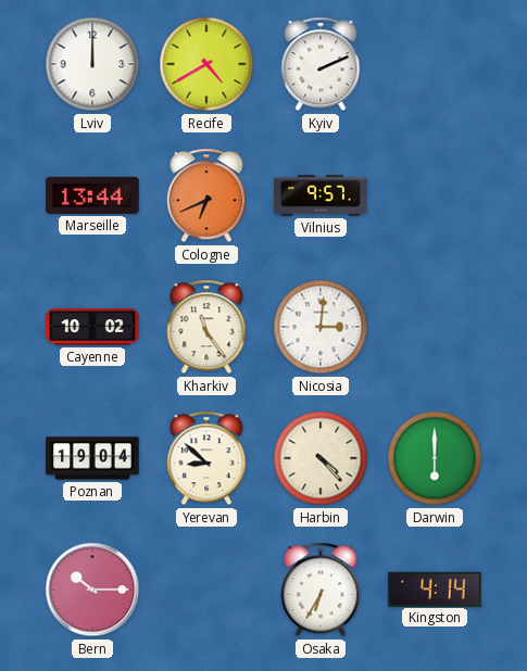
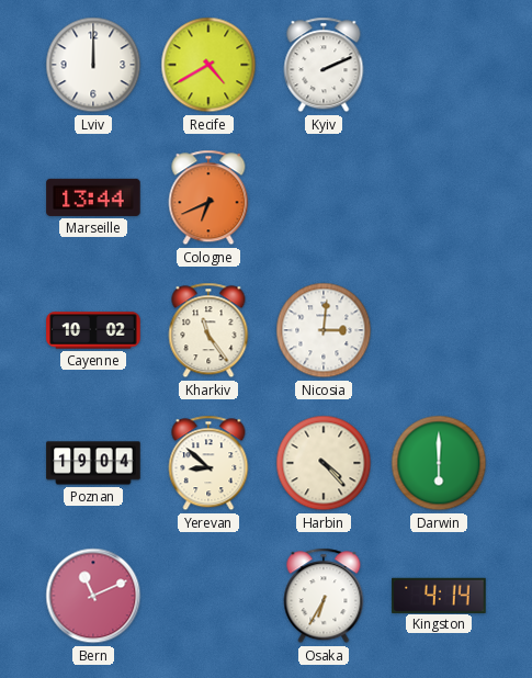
Vilnius: 9:57 -> none
Bern: 10:15 -> 11:11
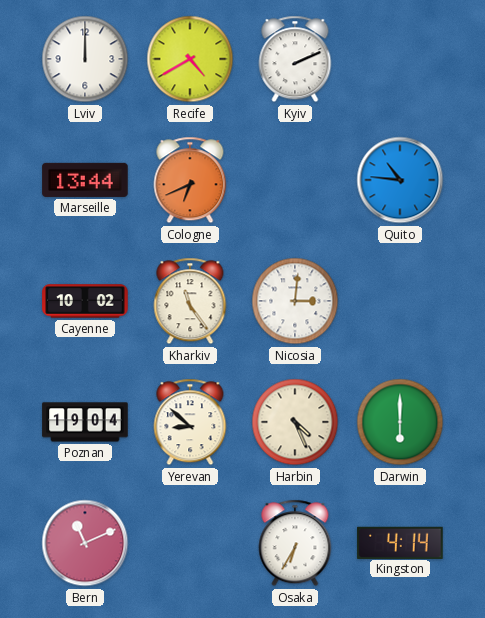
Quito: none -> 10:46
Harbin: 4:23 -> 4:26
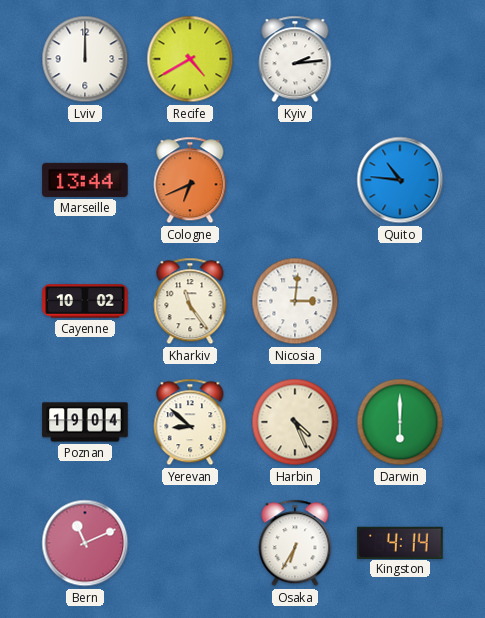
Kyiv: 2:11 -> 2:14
